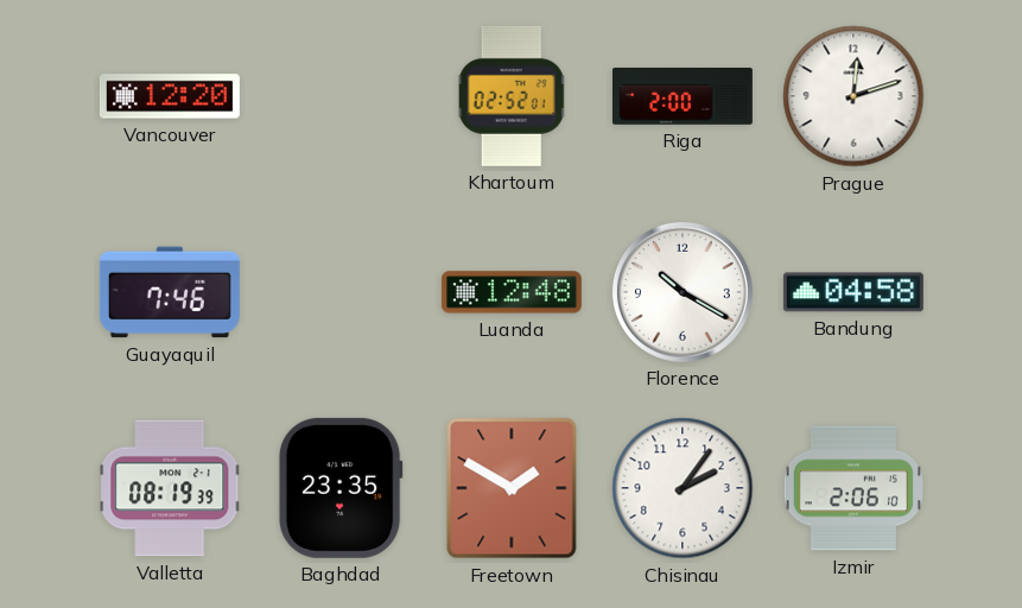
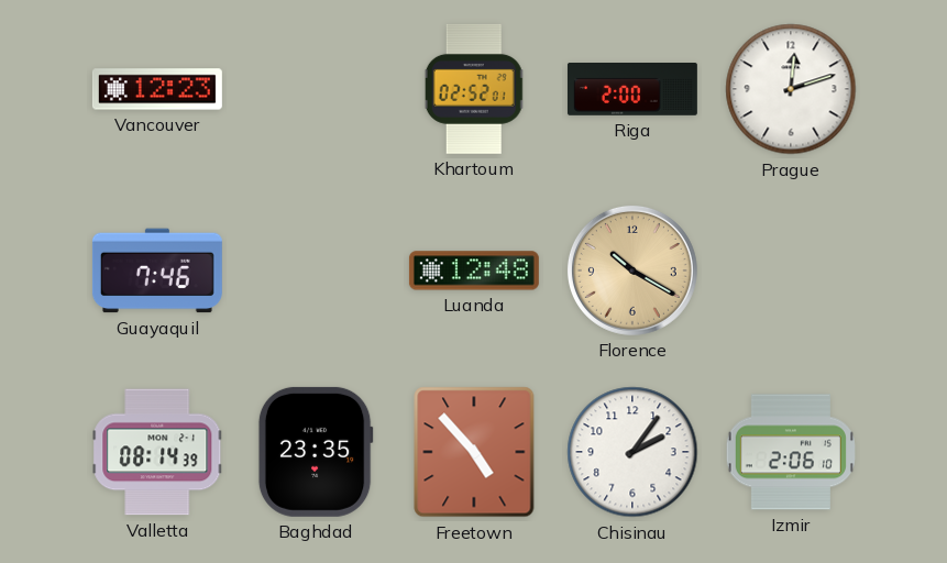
Vancouver: 12:20 -> 12:23
Florence dial: white -> champagne
Bandung: 04:58 -> none
Valletta: 08:19 -> 08:14
Freetown: 1:50 -> 4:53
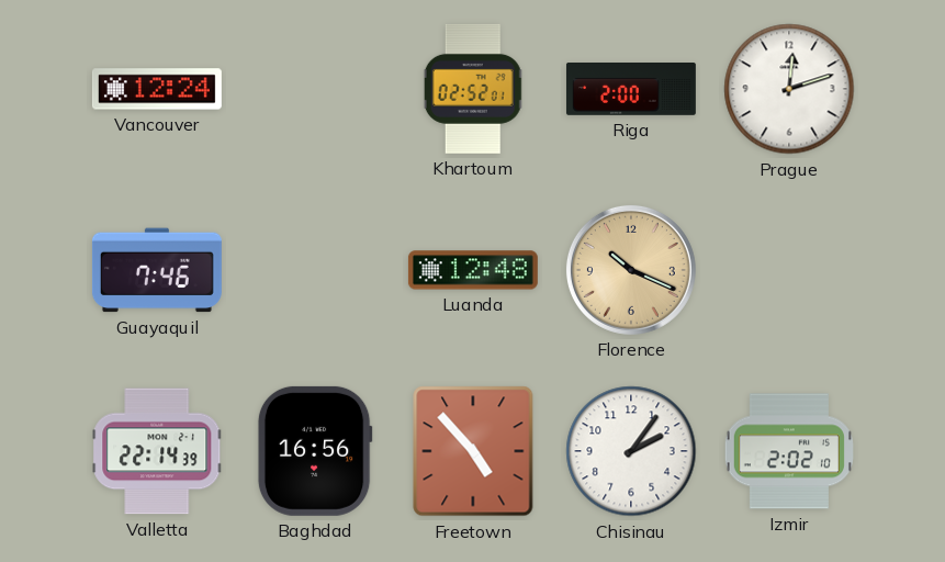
Vancouver: 12:23 -> 12:24
Florence: 10:20 -> 10:19
Valletta: 08:14 -> 22:14
Baghdad: 23:35 -> 16:56
Izmir: 2:06 -> 2:02
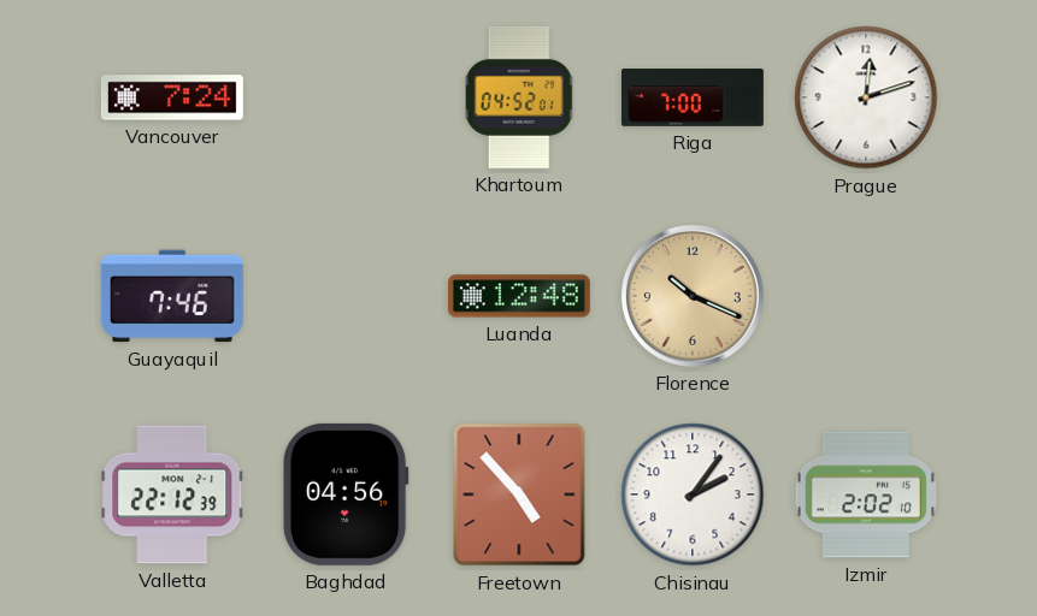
Vancouver: 12:24 -> 7:24
Khartoum: 02:52 -> 04:52
Riga: 2:00 -> 7:00
Valletta: 22:14 -> 22:12
Baghdad: 16:56 -> 04:56
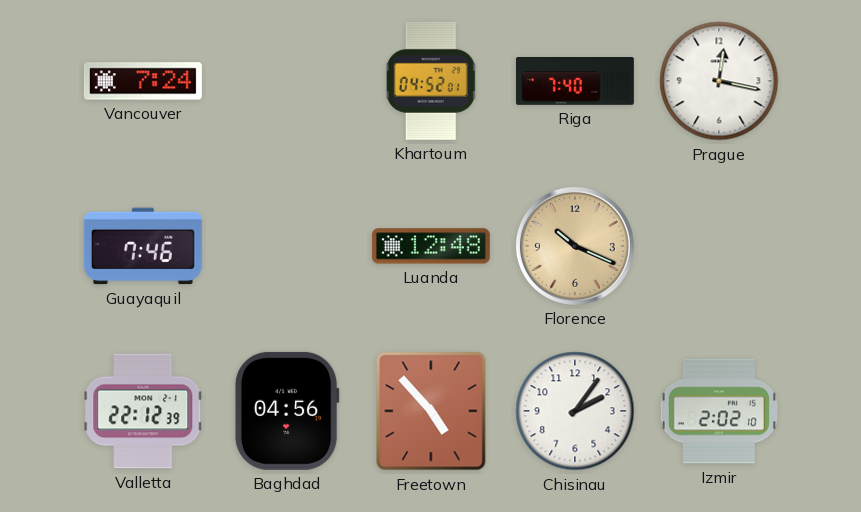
Riga: 7:00 -> 7:40
Prague: 12:12 -> 12:17
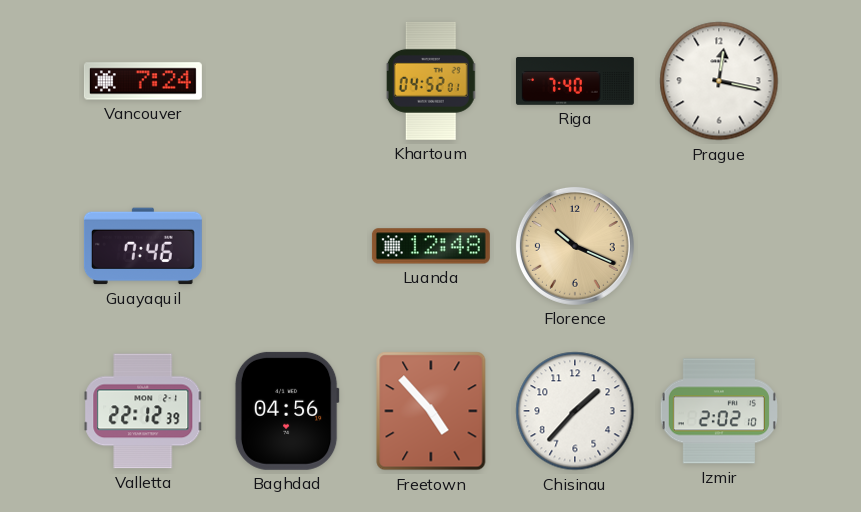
Chisinau: 2:06 -> 1:37
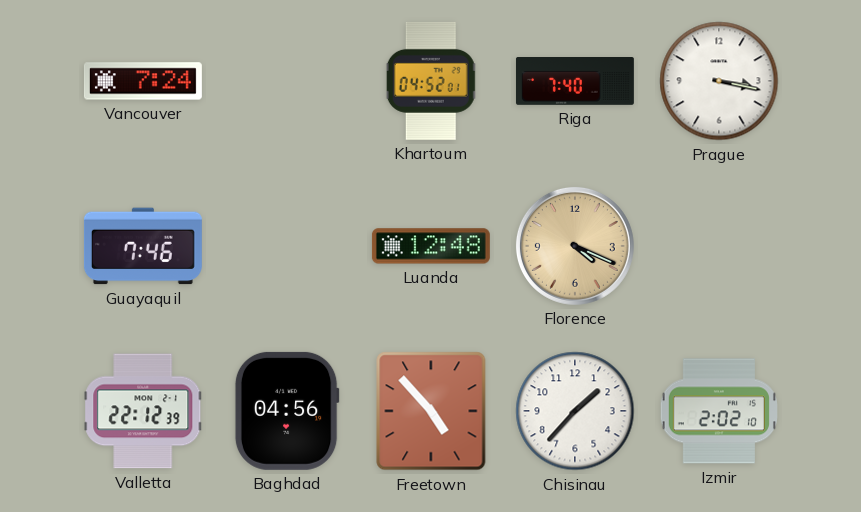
Prague: 12:17 -> 3:17
Florence: 10:19 -> 4:19
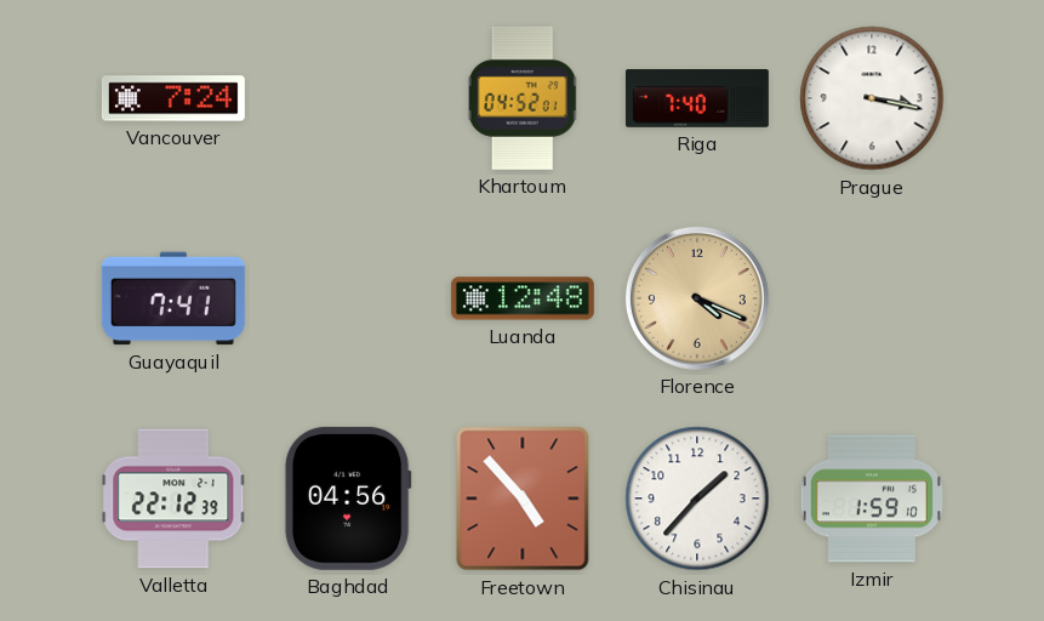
Guayaquil: 7:46 -> 7:41
Izmir: 2:02 -> 1:59
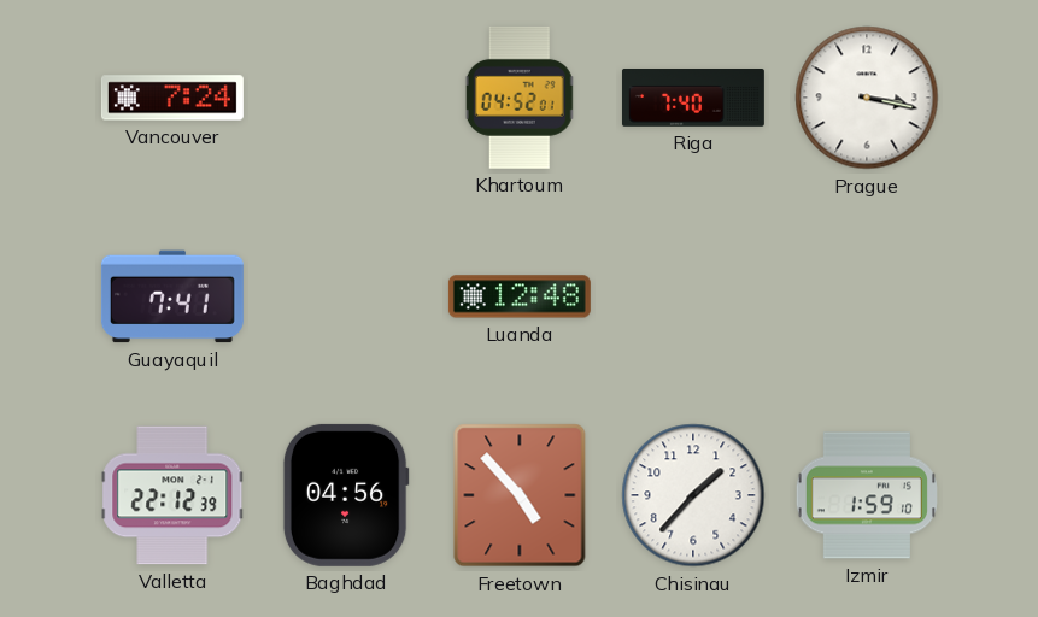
Florence: 4:19 -> none
